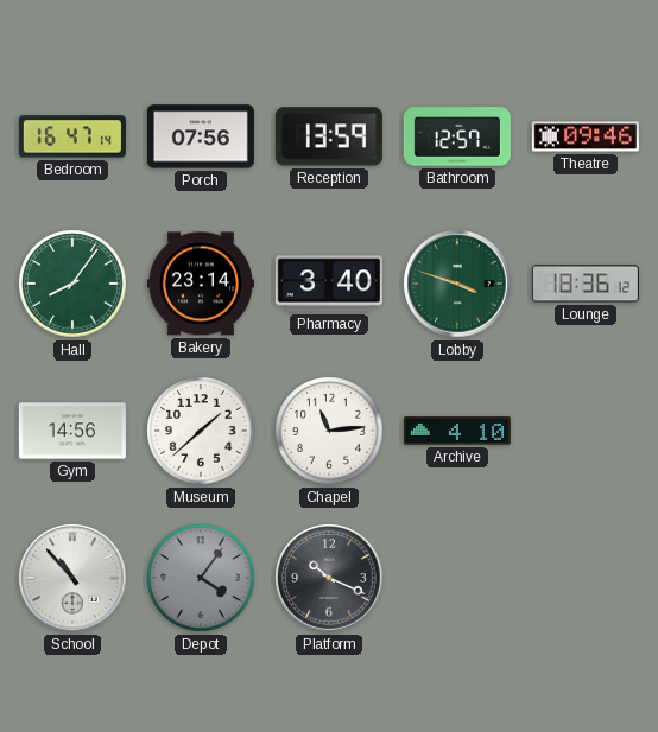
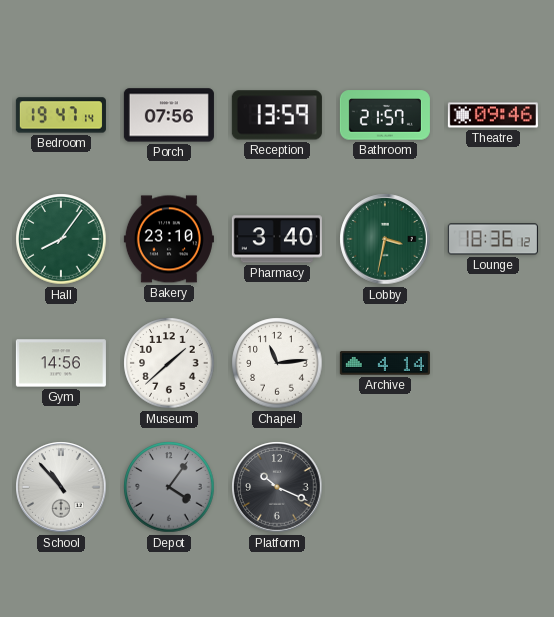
Bedroom: 16:47 -> 19:47
Bathroom: 12:57 -> 21:57
Bakery: 23:14 -> 23:10
Lobby: 3:48 -> 3:32
Archive: 4:10 -> 4:14
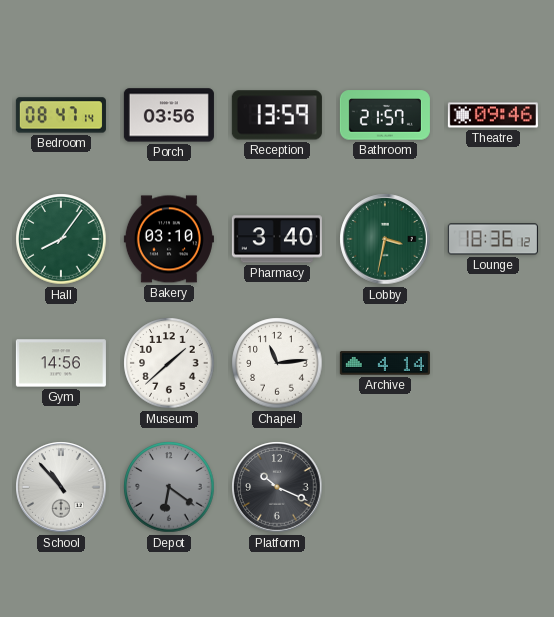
Bedroom: 19:47 -> 08:47
Porch: 07:56 -> 03:56
Bakery: 23:10 -> 03:10
Depot: 4:06 -> 6:21
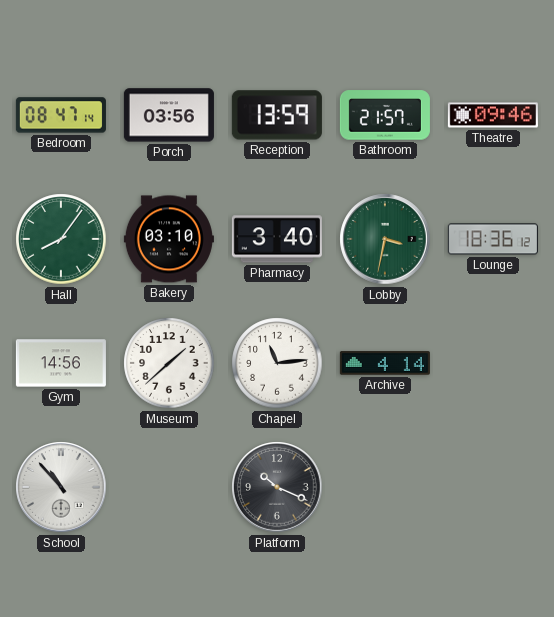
Depot: 6:21 -> none
